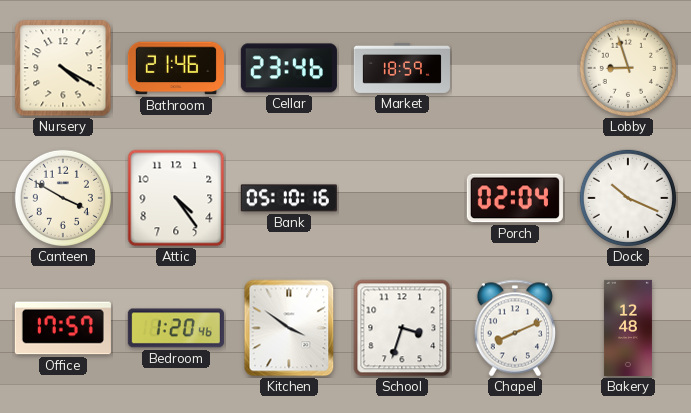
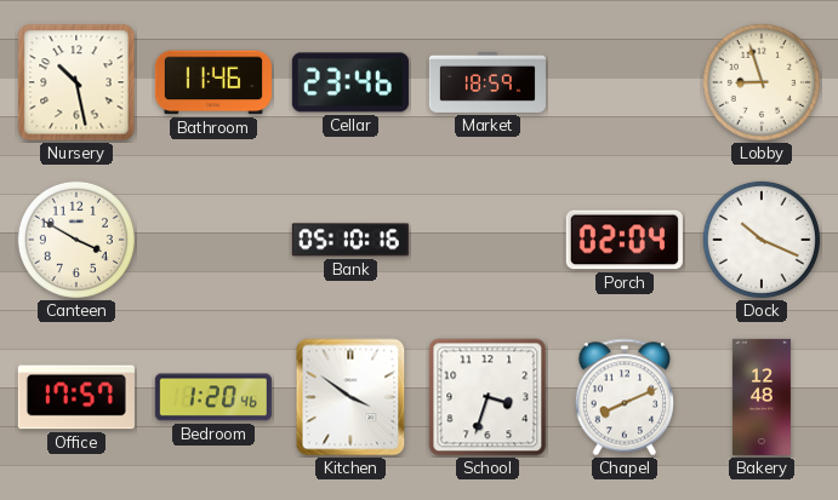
Nursery: 4:20 -> 10:28
Bathroom: 21:46 -> 11:46
Attic: 4:24 -> none
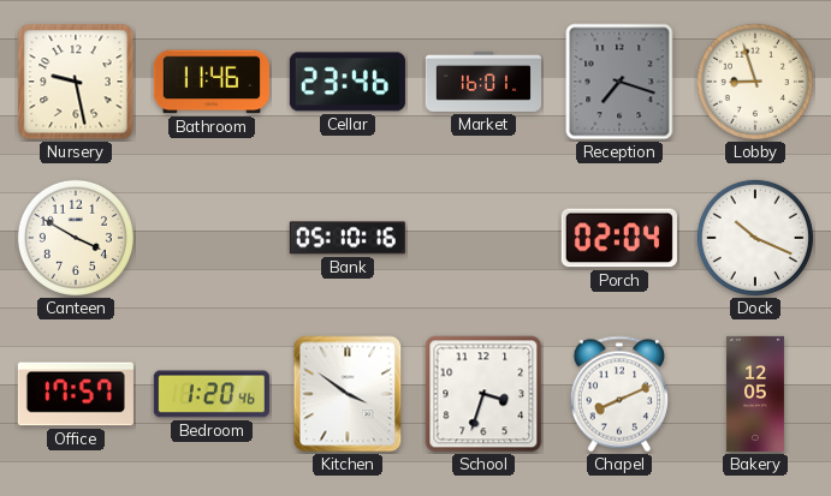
Nursery: 10:28 -> 9:28
Market: 18:59 -> 16:01
Reception: none -> 7:18
Bakery: 12:48 -> 12:05
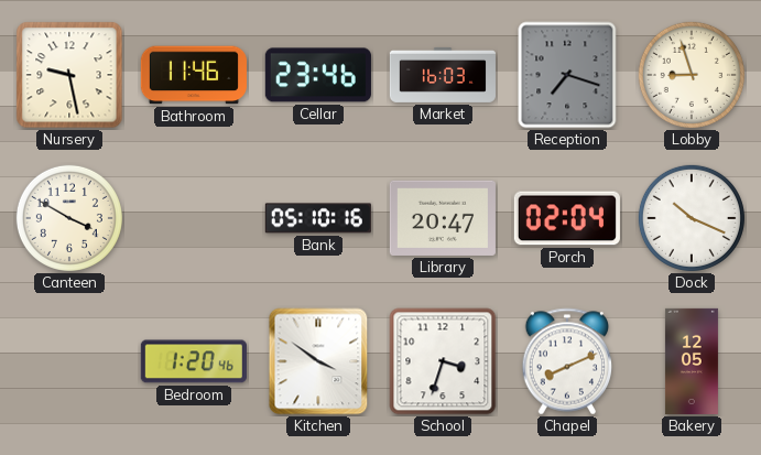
Market: 16:01 -> 16:03
Library: none -> 20:47
Office: 17:57 -> none
